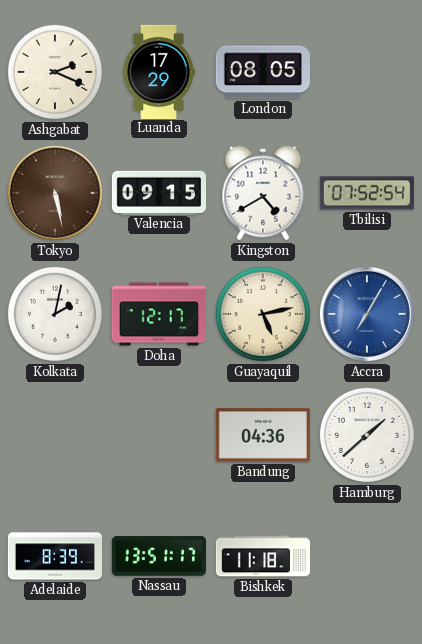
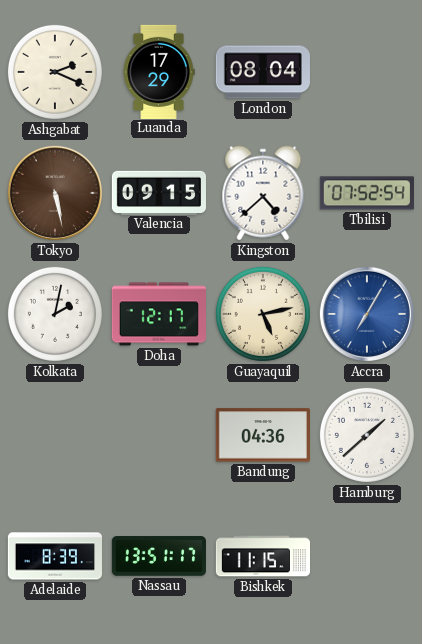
London: 08:05 -> 08:04
Kingston: 4:40 -> 4:38
Bishkek: 11:18 -> 11:15
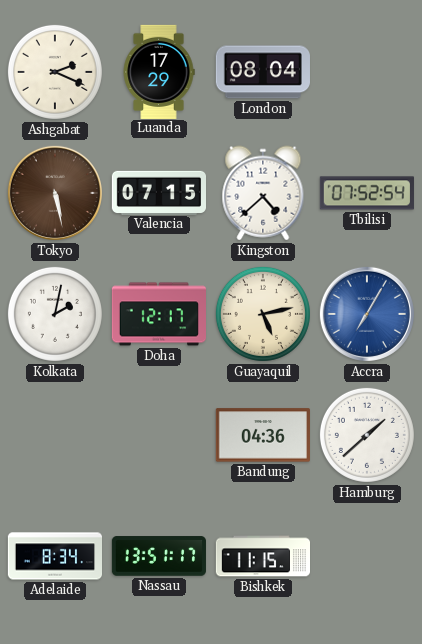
Valencia: 09:15 -> 07:15
Adelaide: 8:39 -> 8:34
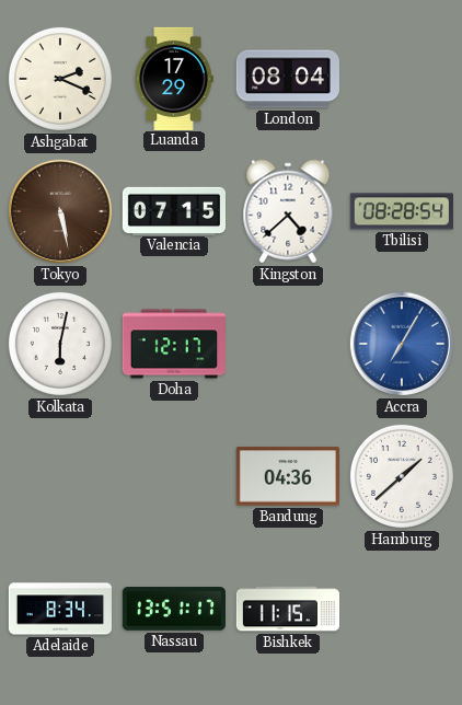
Tbilisi: 07:52 -> 08:28
Kolkata: 2:02 -> 6:02
Guayaquil: 5:13 -> none
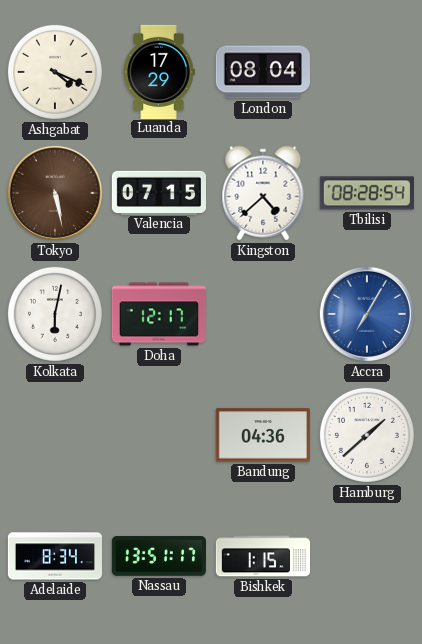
Ashgabat: 2:19 -> 4:19
Bishkek: 11:15 -> 1:15
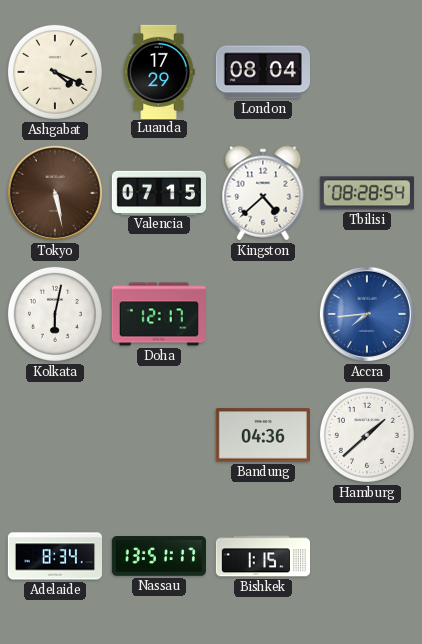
Accra: 7:05 -> 7:44
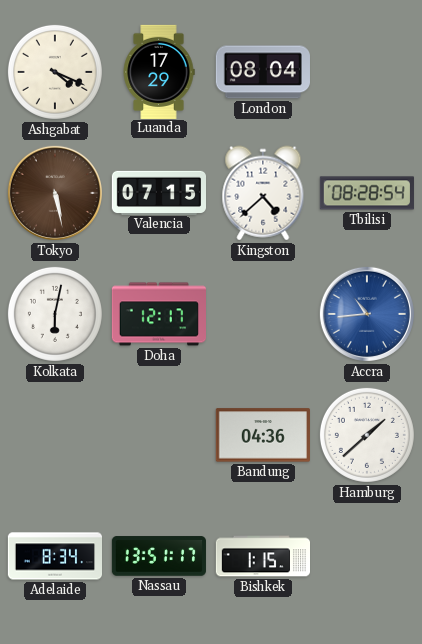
Accra: 7:44 -> 10:44
